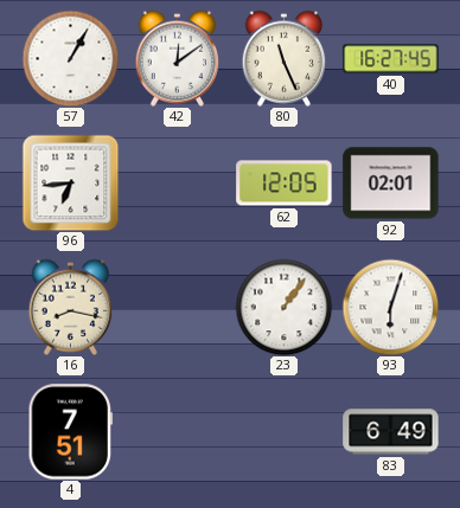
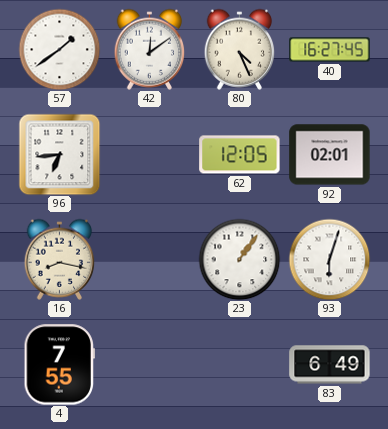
57: 1:05 -> 1:39
80: 11:26 -> 4:26
4: 7:51 -> 7:55
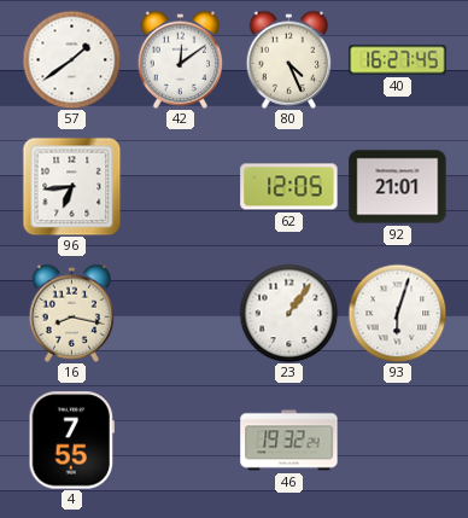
92: 02:01 -> 21:01
46: none -> 19:32
83: 6:49 -> none
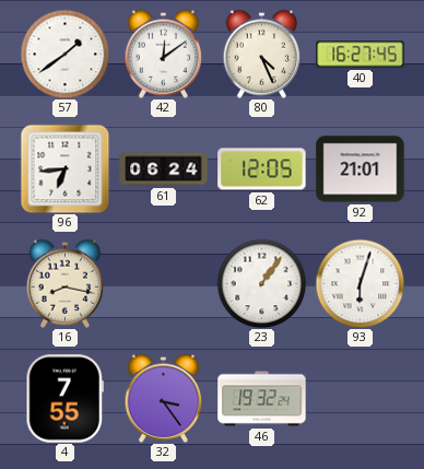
61: none -> 06:24
32: none -> 3:24
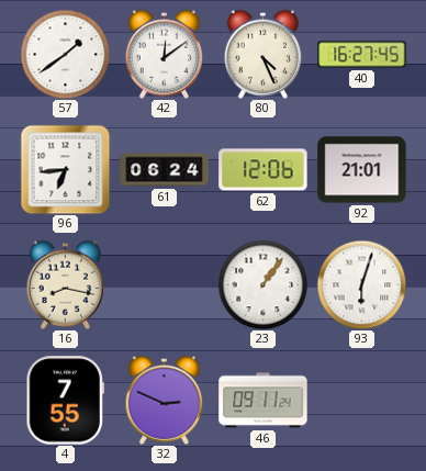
62: 12:05 -> 12:06
32: 3:24 -> 2:49
46: 19:32 -> 09:11
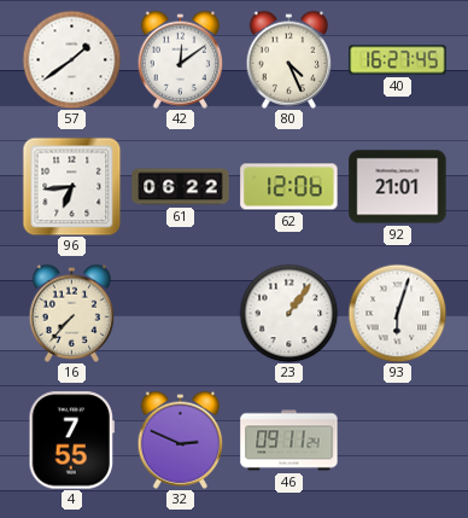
61: 06:24 -> 06:22
16: 8:17 -> 7:37
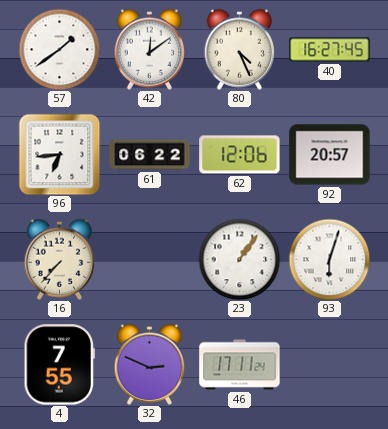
92: 21:01 -> 20:57
46: 09:11 -> 17:11
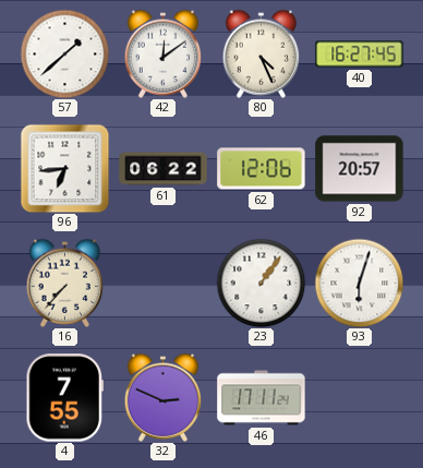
57: 1:39 -> 1:38
